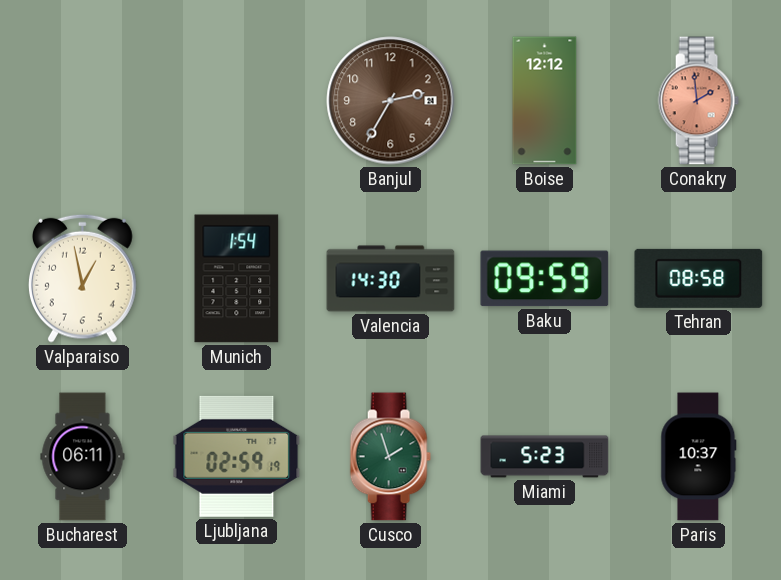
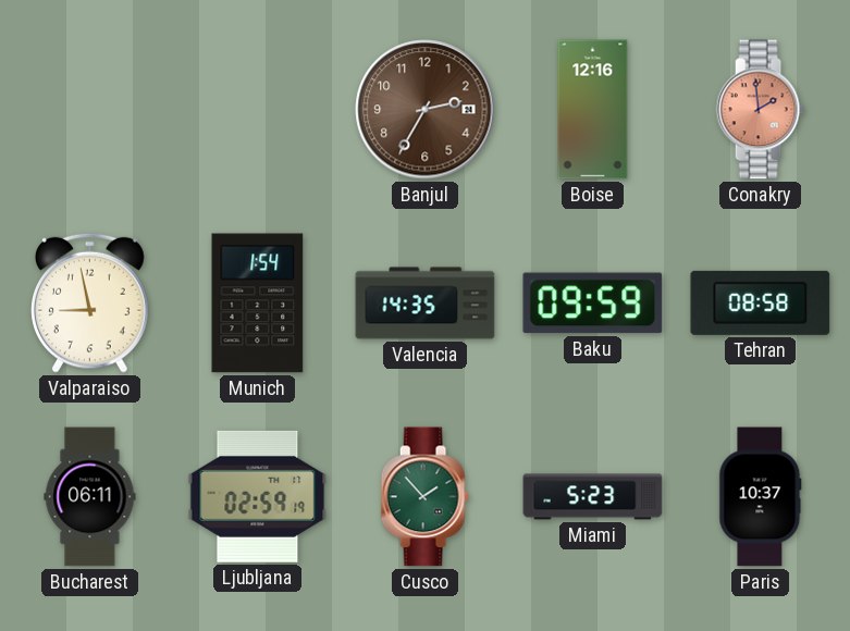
Boise: 12:12 -> 12:16
Valparaiso: 12:58 -> 8:58
Valencia: 14:30 -> 14:35
Cusco: 1:57 -> 1:53
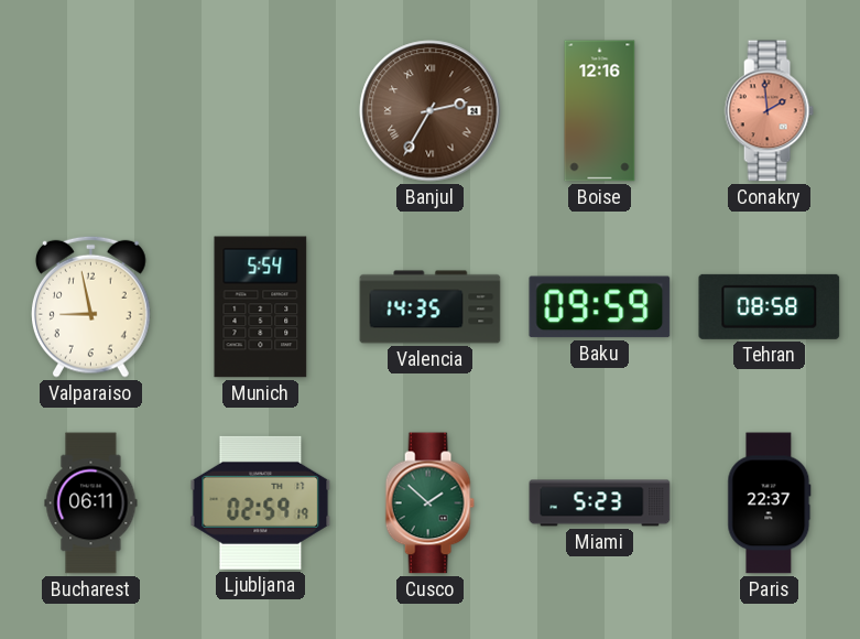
Banjul numerals: Arabic -> Roman
Munich: 1:54 -> 5:54
Cusco: 1:53 -> 1:52
Paris: 10:37 -> 22:37
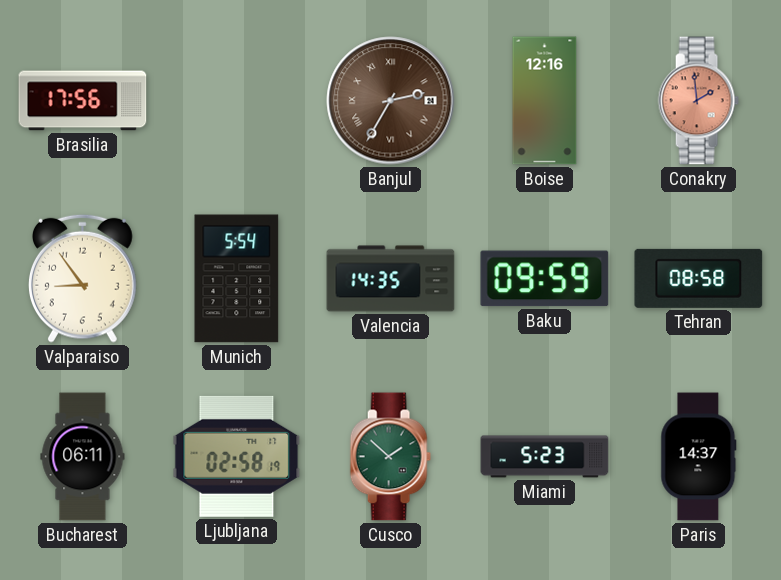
Brasilia: none -> 17:56
Valparaiso: 8:58 -> 8:54
Ljubljana: 02:59 -> 02:58
Paris: 22:37 -> 14:37
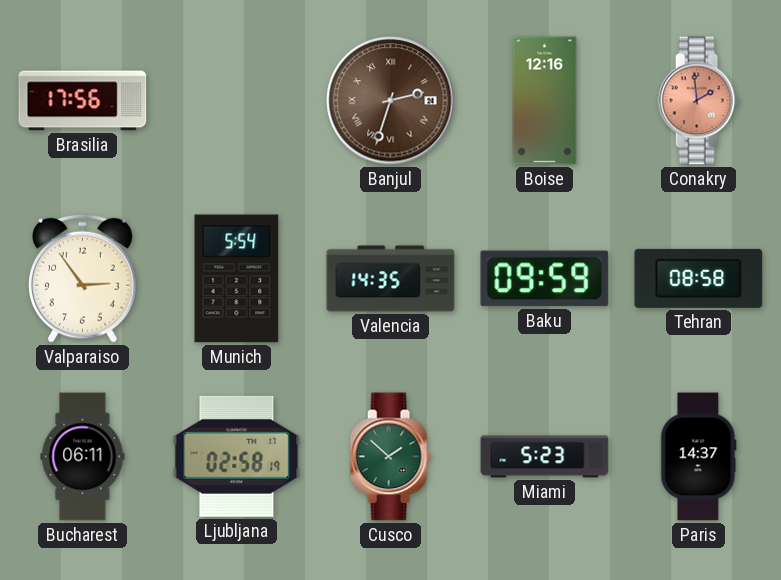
Banjul: 2:35 -> 2:33
Valparaiso: 8:54 -> 2:54
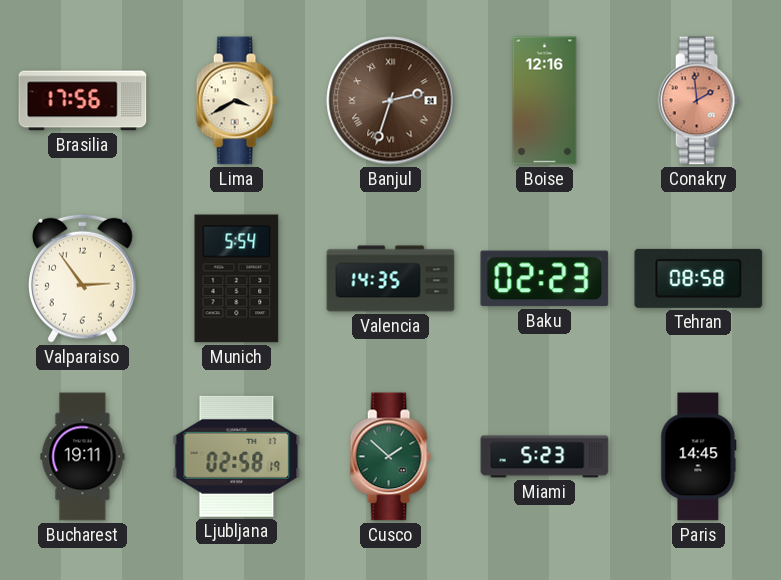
Lima: none -> 3:40
Baku: 09:59 -> 02:23
Bucharest: 06:11 -> 19:11
Paris: 14:37 -> 14:45
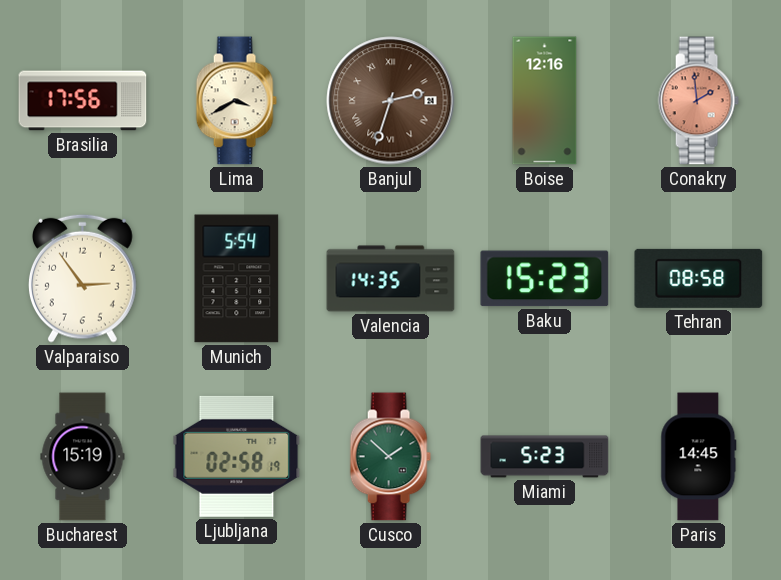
Baku: 02:23 -> 15:23
Bucharest: 19:11 -> 15:19
